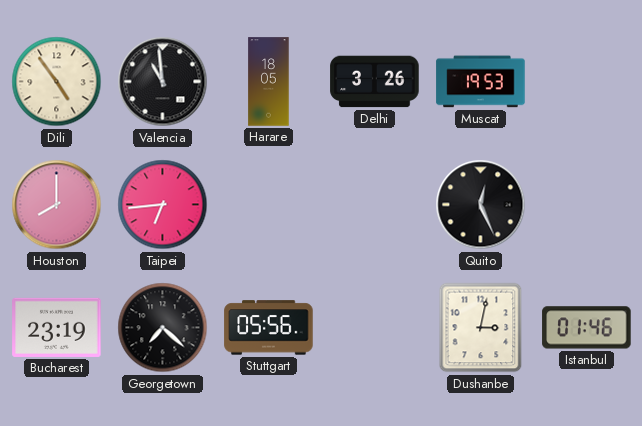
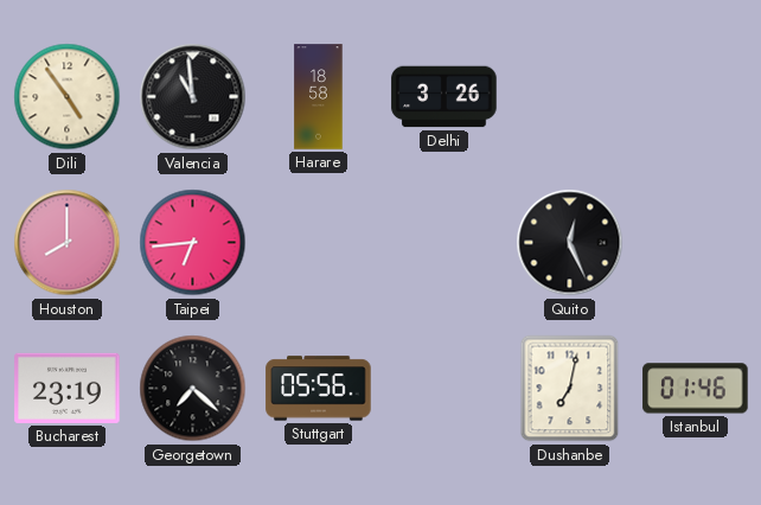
Harare: 18:05 -> 18:58
Muscat: 19:53 -> none
Dushanbe: 3:02 -> 7:02
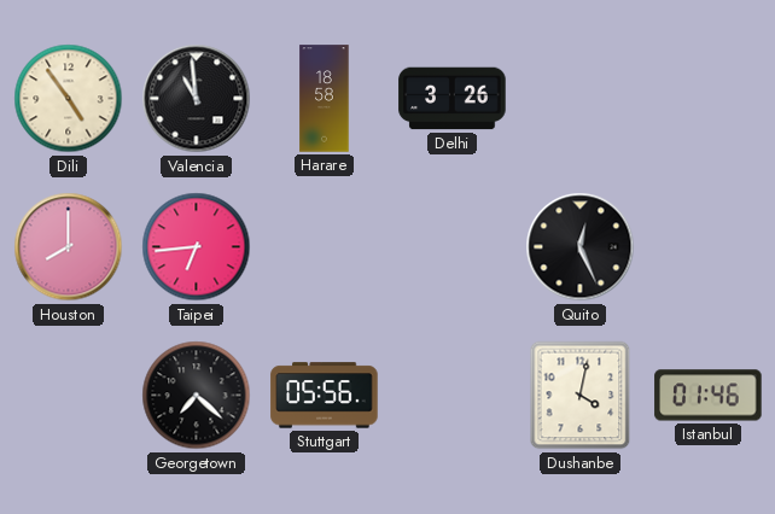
Bucharest: 23:19 -> none
Dushanbe: 7:02 -> 4:02
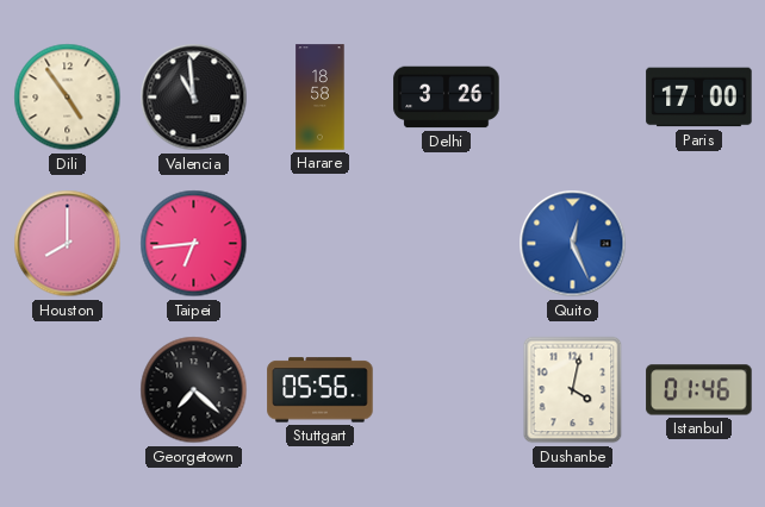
Paris: none -> 17:00
Quito dial: black -> blue
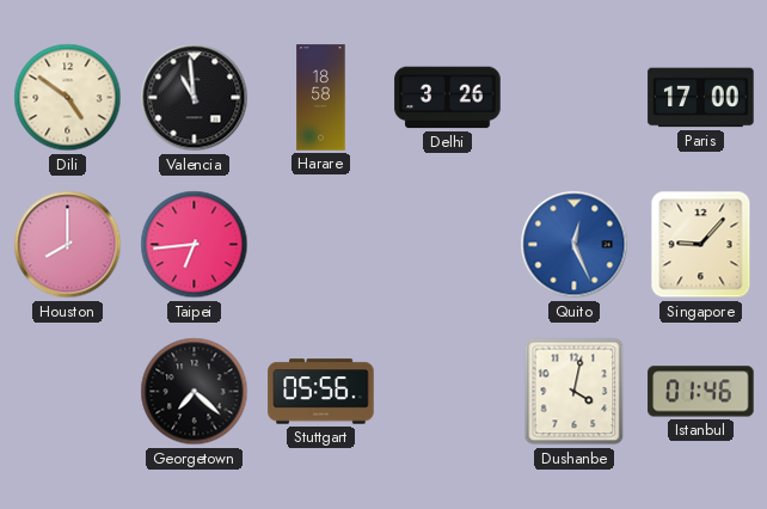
Dili: 4:54 -> 4:51
Singapore: none -> 9:07
